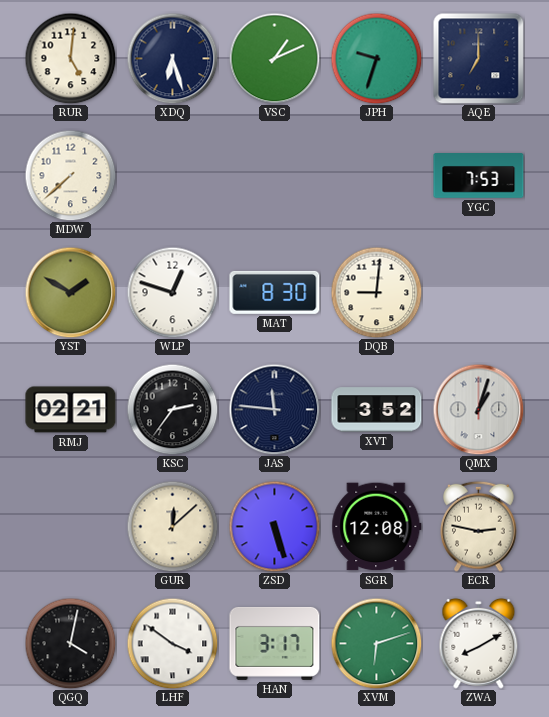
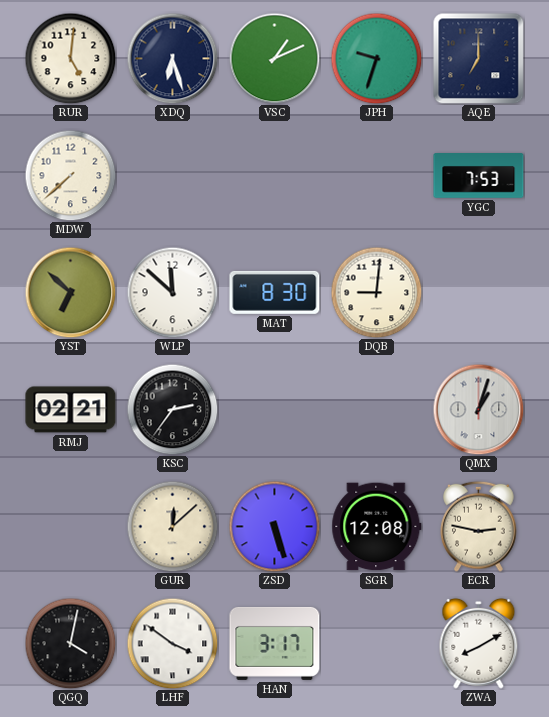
YST: 1:50 -> 6:52
WLP: 12:48 -> 11:52
JAS: 11:46 -> none
XVT: 3:52 -> none
XVM: 6:12 -> none
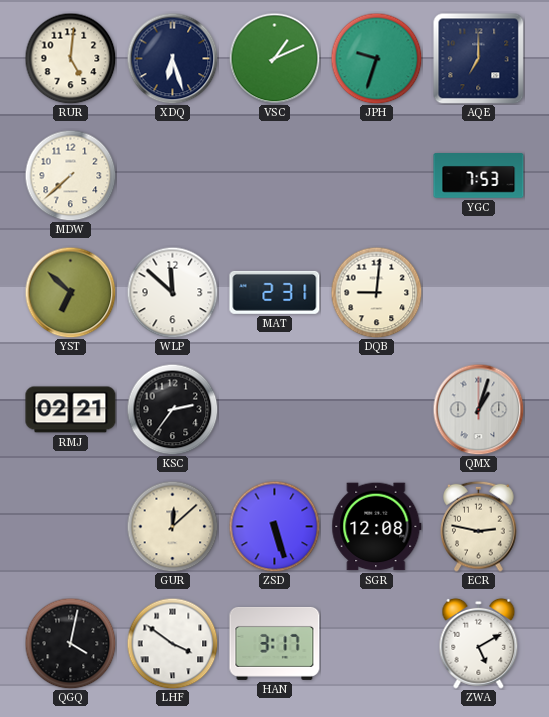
MAT: 8:30 -> 2:31
ZWA: 8:10 -> 5:10
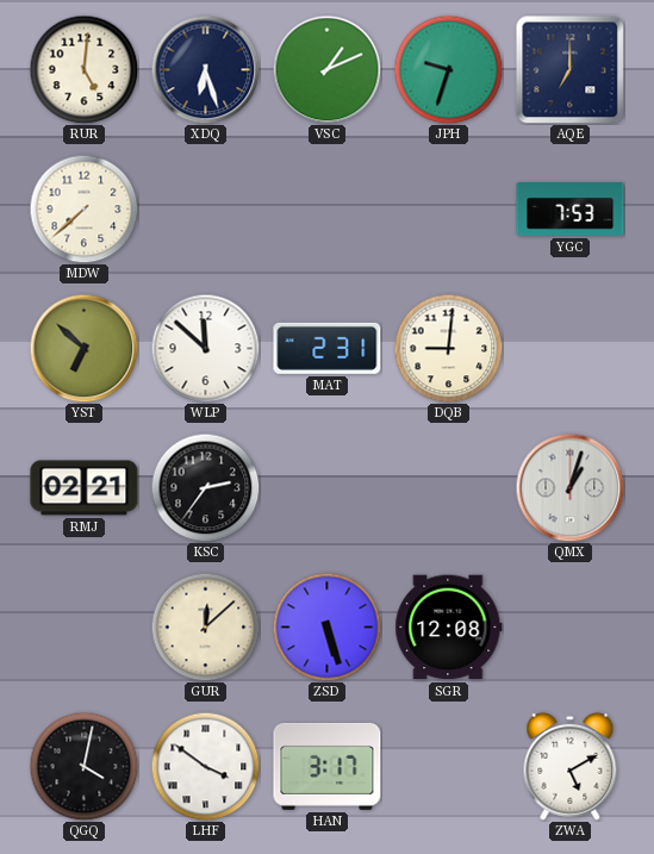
ECR: 2:47 -> none
